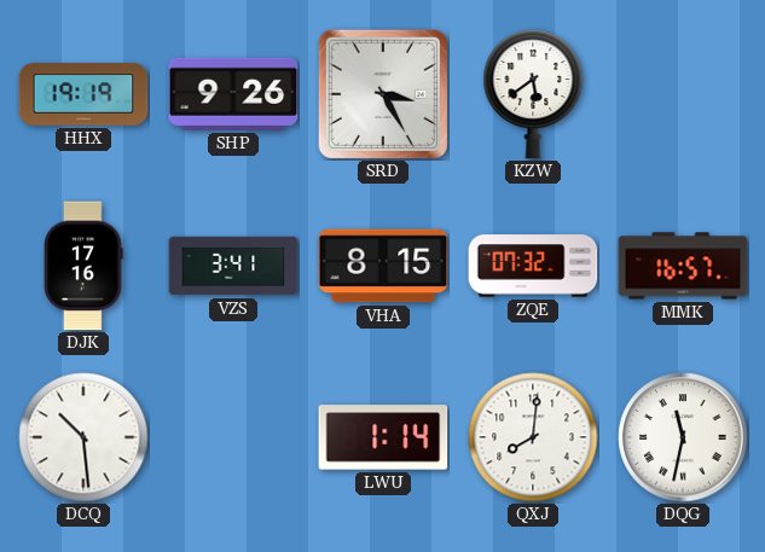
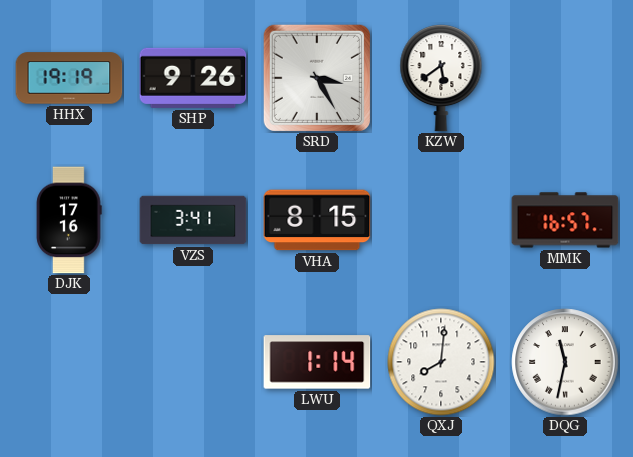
ZQE: 07:32 -> none
DCQ: 10:29 -> none
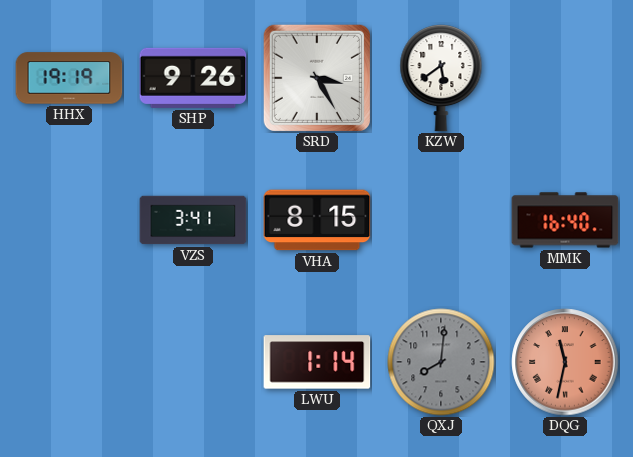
DJK: 17:16 -> none
MMK: 16:57 -> 16:40
QXJ dial: white -> grey
DQG dial: white -> salmon
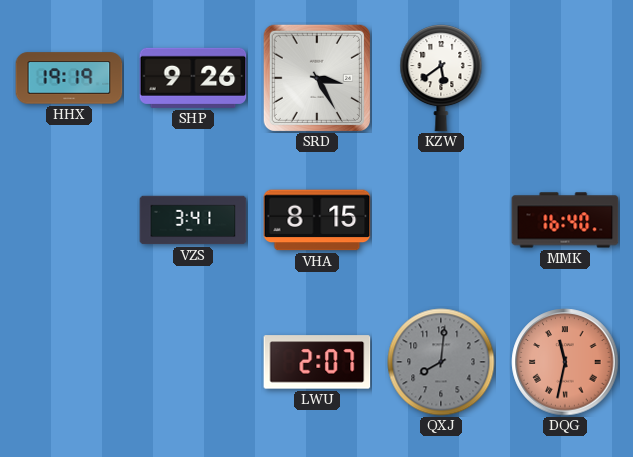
LWU: 1:14 -> 2:07
